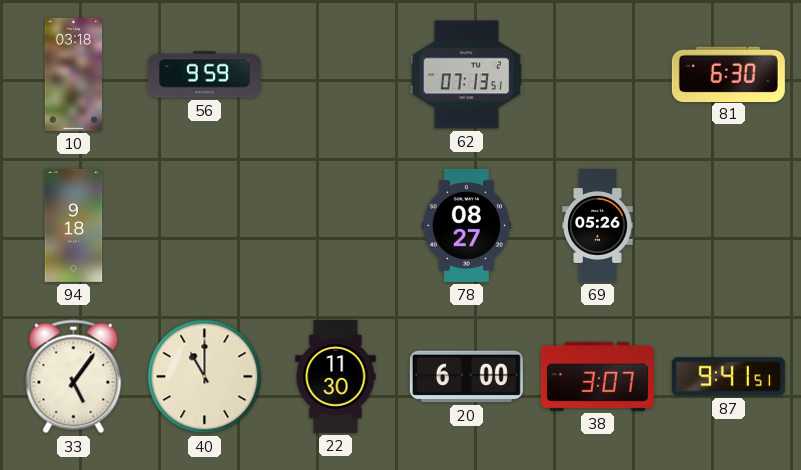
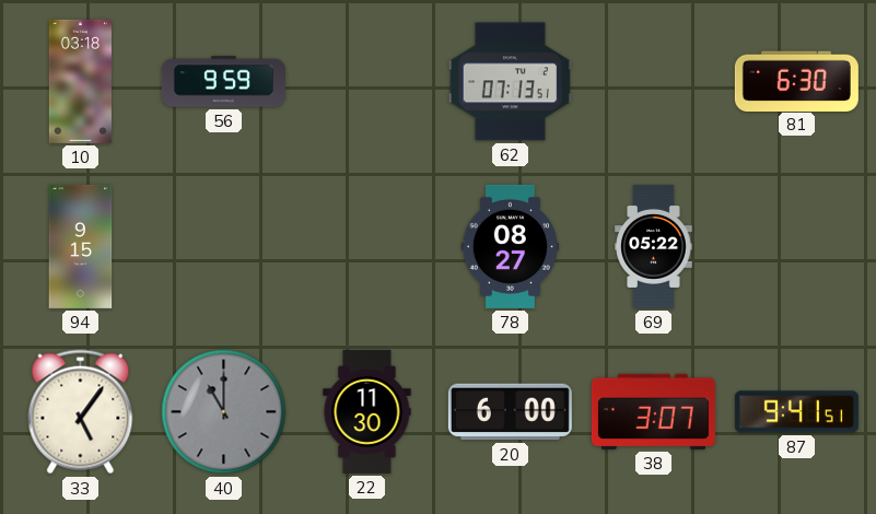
94: 9:18 -> 9:15
69: 05:26 -> 05:22
40 dial: cream -> grey
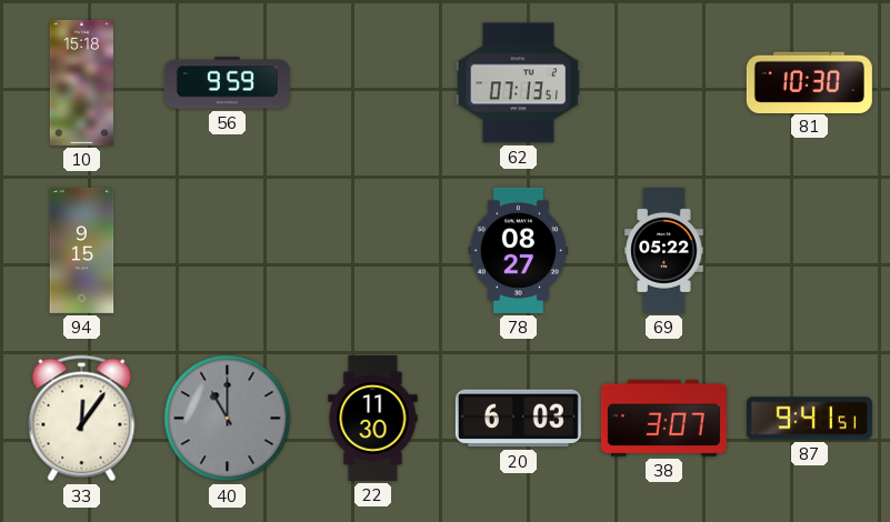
10: 03:18 -> 15:18
81: 6:30 -> 10:30
33: 5:06 -> 12:06
20: 6:00 -> 6:03
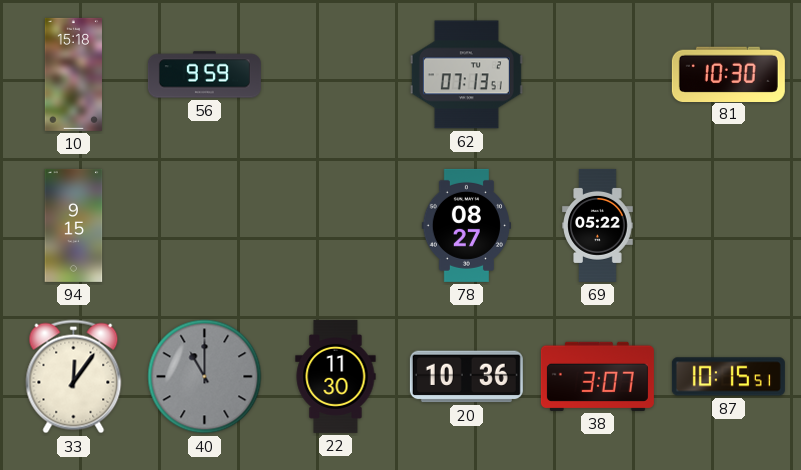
20: 6:03 -> 10:36
87: 9:41 -> 10:15
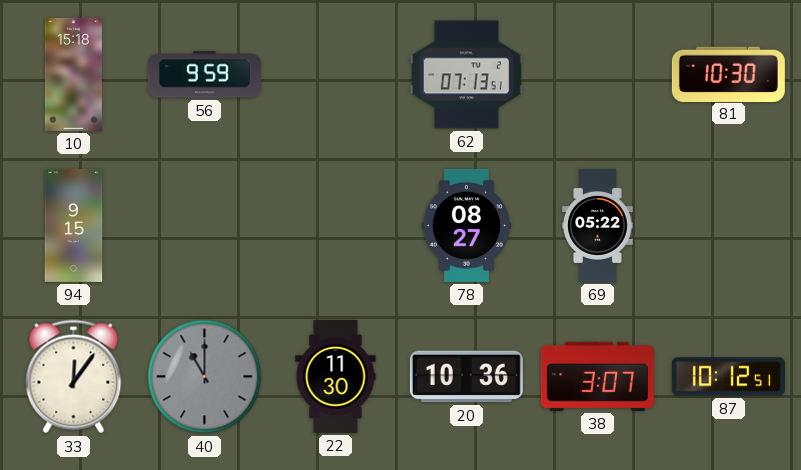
87: 10:15 -> 10:12
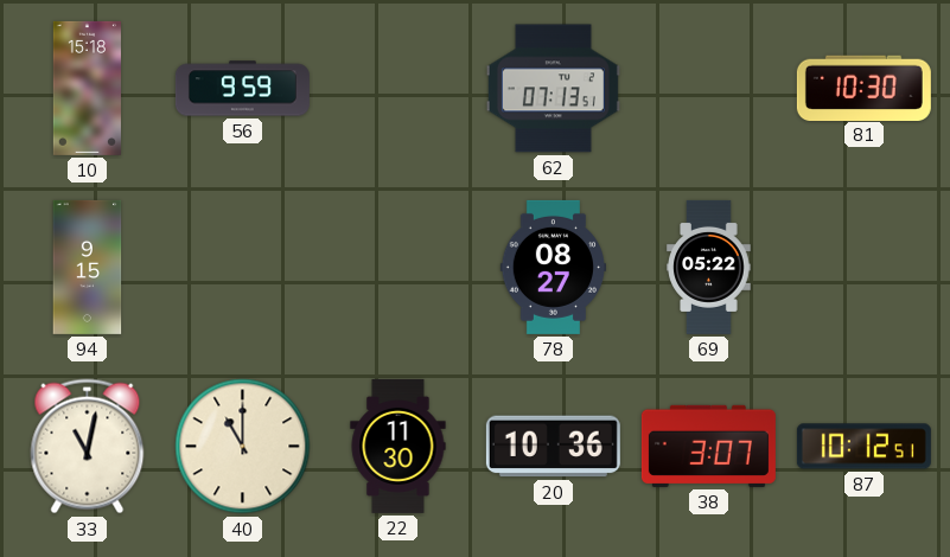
33: 12:06 -> 11:02
40 dial: grey -> cream
